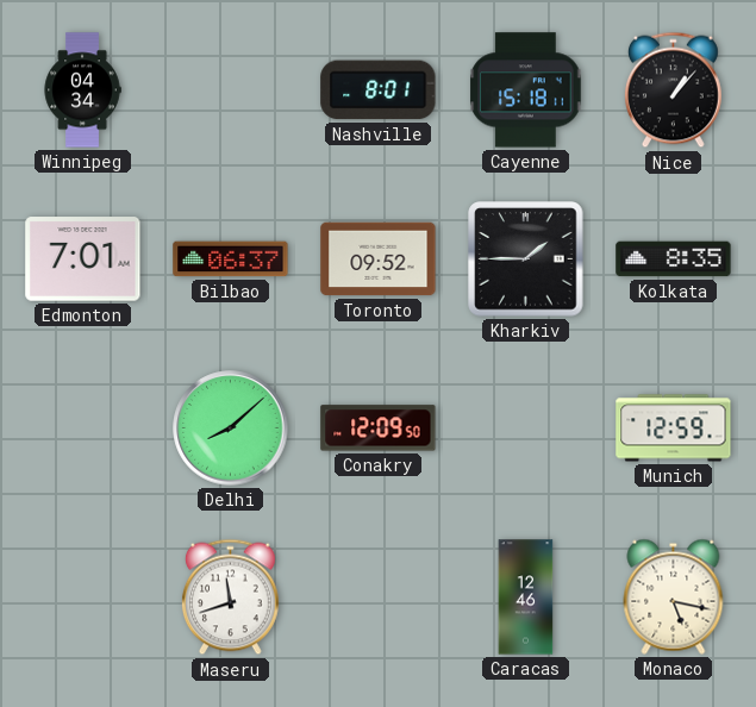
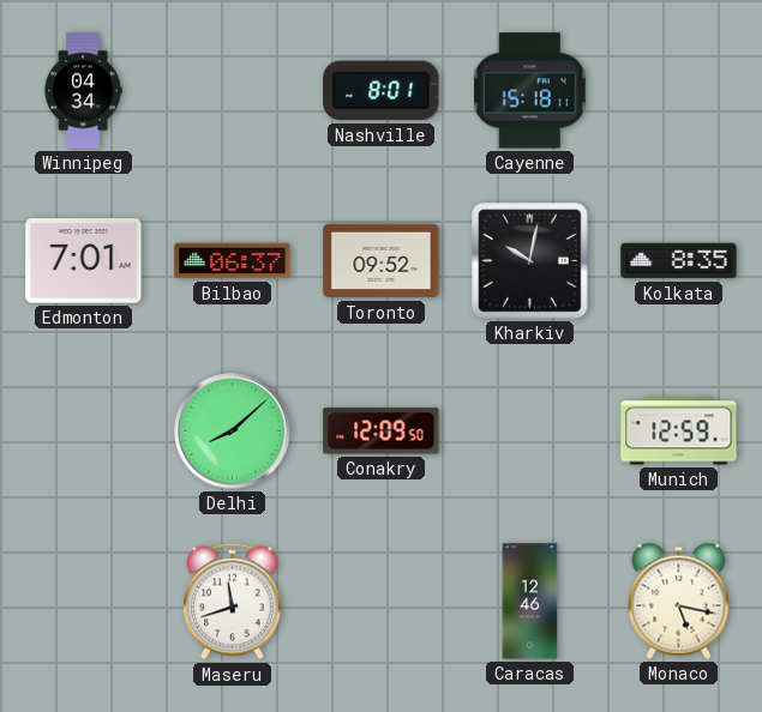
Nice: 1:07 -> none
Kharkiv: 1:45 -> 10:02
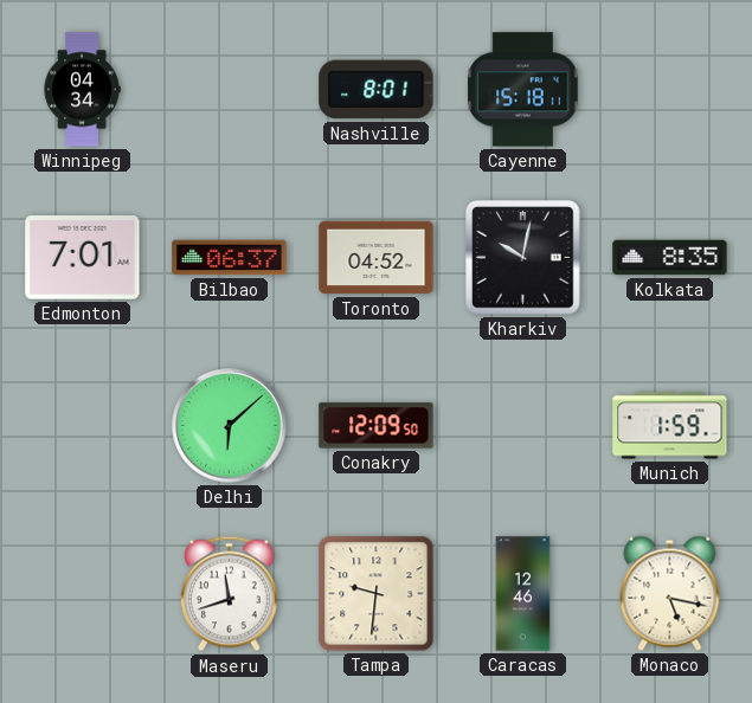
Toronto: 09:52 -> 04:52
Delhi: 8:08 -> 6:08
Munich: 12:59 -> 1:59
Tampa: none -> 9:31
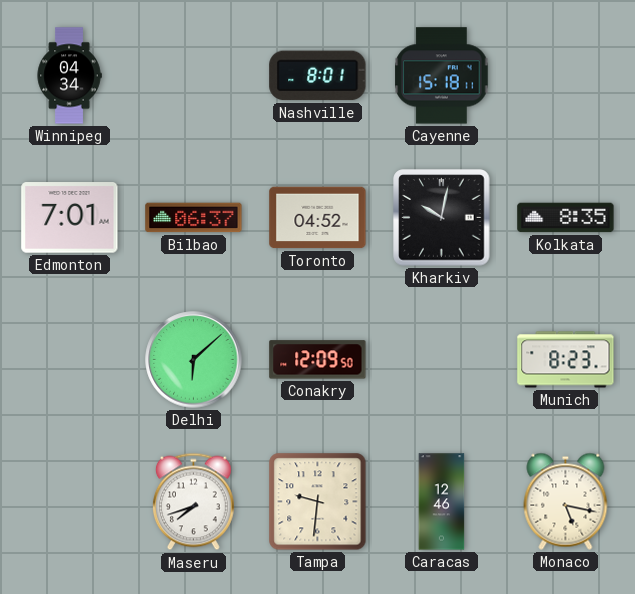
Munich: 1:59 -> 8:23
Maseru: 11:42 -> 7:42
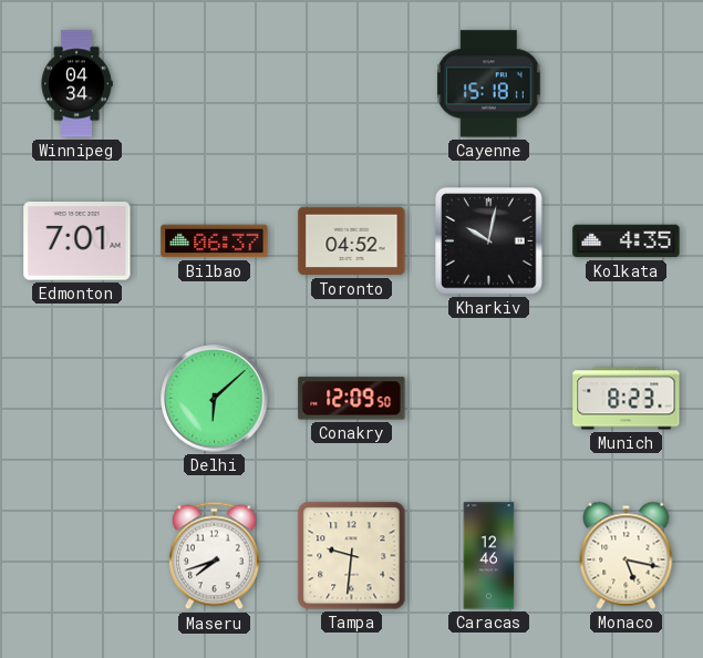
Nashville: 8:01 -> none
Kolkata: 8:35 -> 4:35
